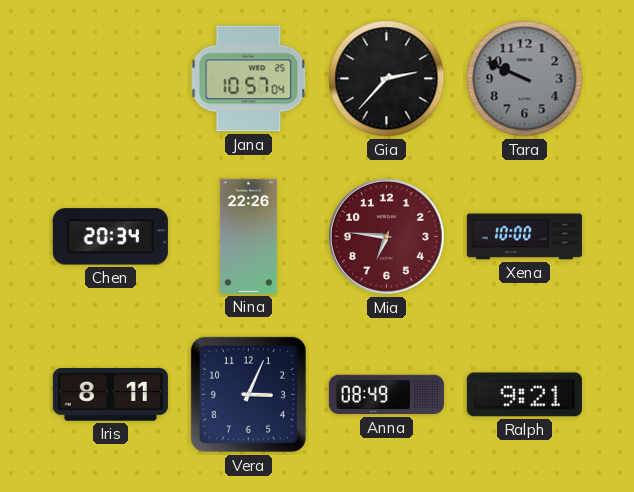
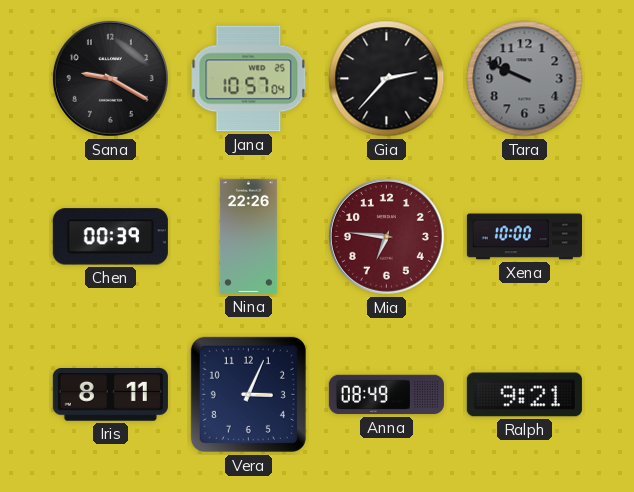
Sana: none -> 9:20
Chen: 20:34 -> 00:39
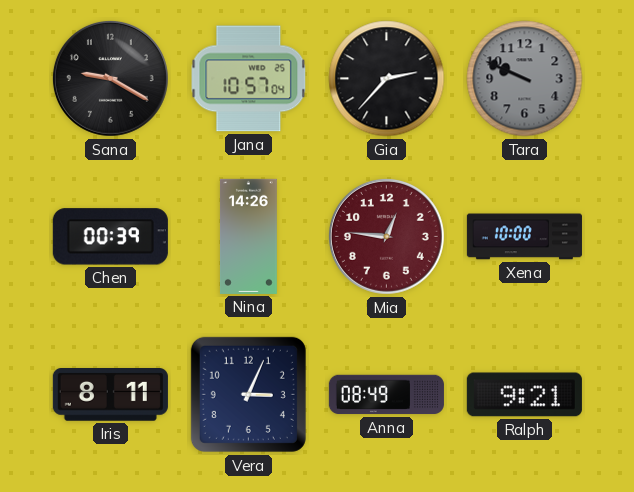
Nina: 22:26 -> 14:26
Mia: 6:46 -> 12:46
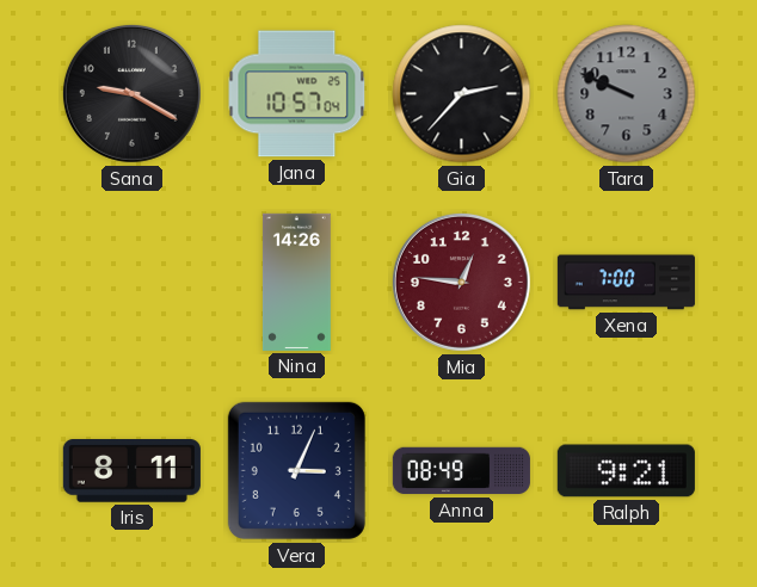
Chen: 00:39 -> none
Xena: 10:00 -> 7:00
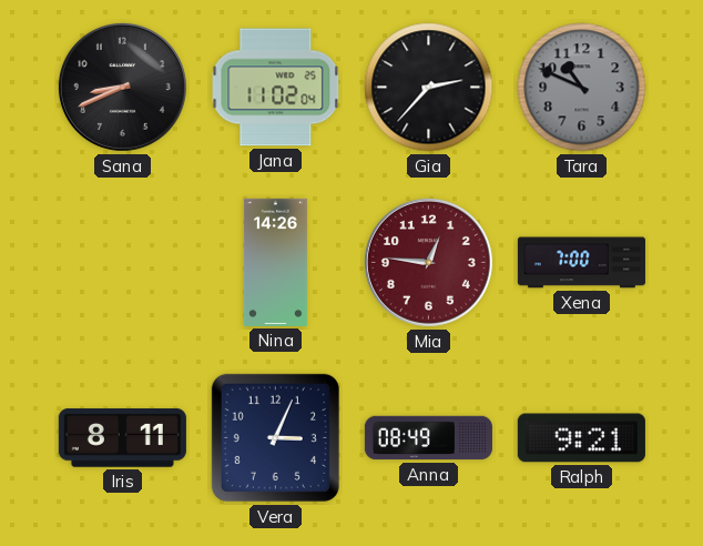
Sana: 9:20 -> 8:41
Jana: 10:57 -> 11:02
Tara: 9:49 -> 10:49
